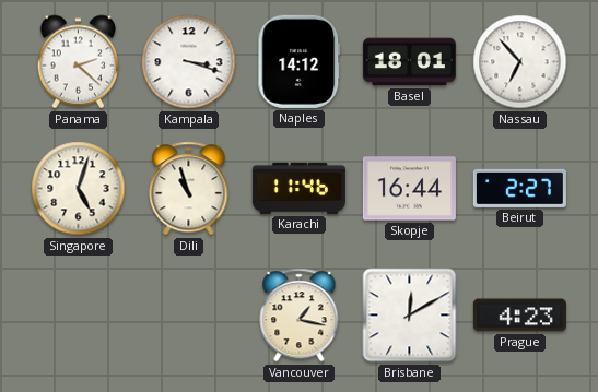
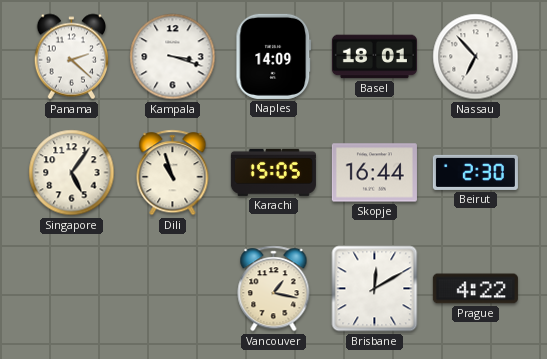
Naples: 14:12 -> 14:09
Singapore: 5:03 -> 5:06
Karachi: 11:46 -> 15:05
Beirut: 2:27 -> 2:30
Prague: 4:23 -> 4:22
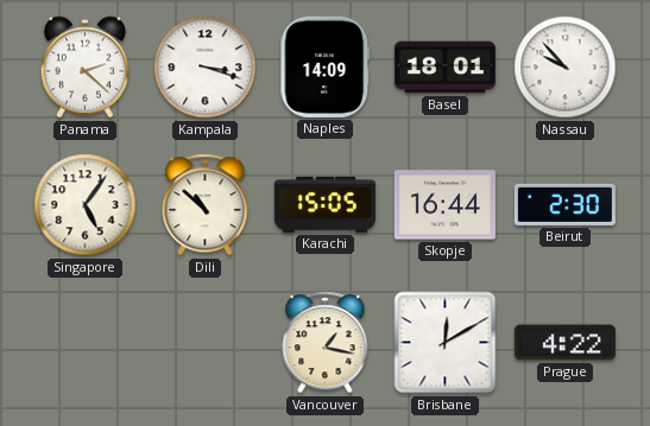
Nassau: 6:53 -> 9:53
Dili: 10:57 -> 10:52
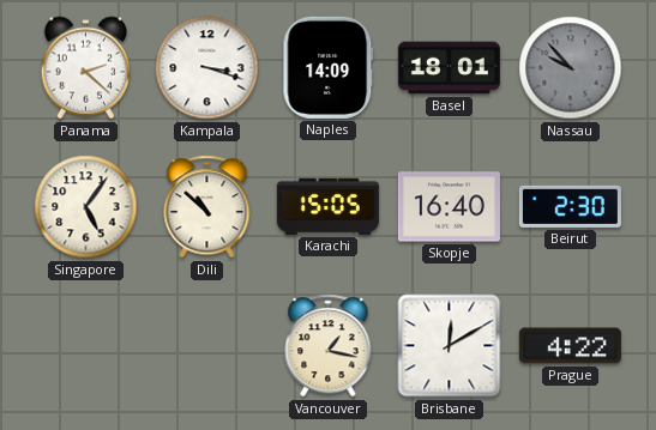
Nassau dial: white -> grey
Skopje: 16:44 -> 16:40
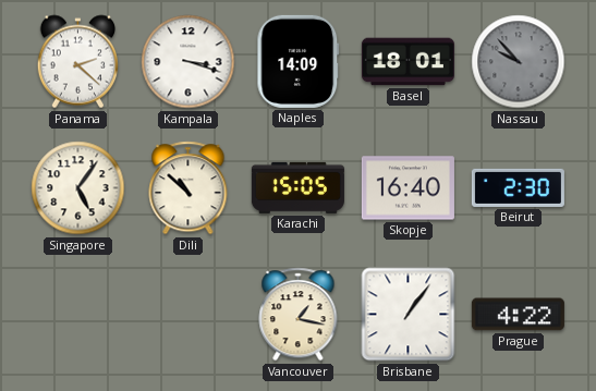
Brisbane: 12:10 -> 1:06
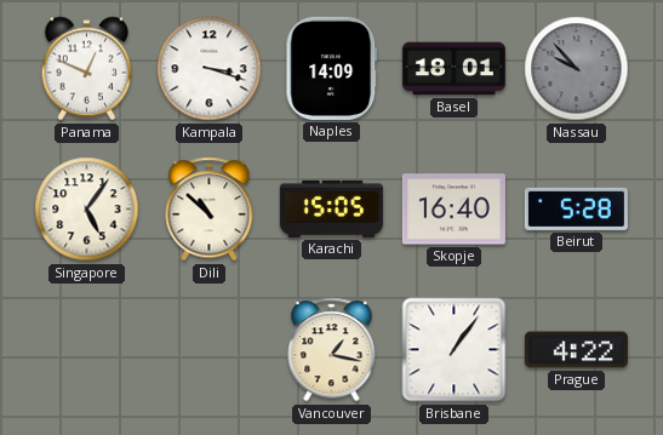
Panama: 2:22 -> 12:49
Beirut: 2:30 -> 5:28
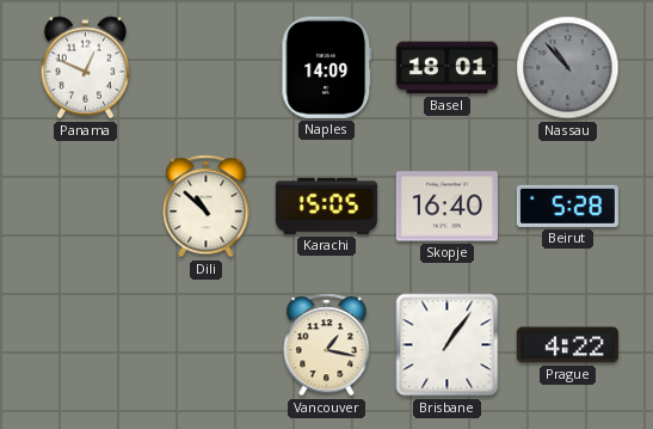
Kampala: 3:18 -> none
Nassau: 9:53 -> 10:53
Singapore: 5:06 -> none
